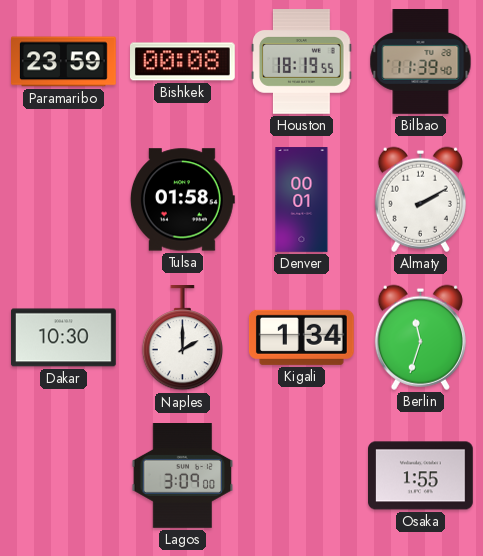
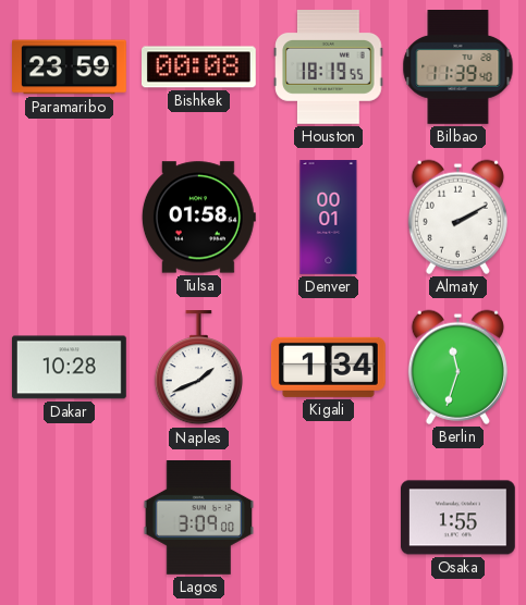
Dakar: 10:30 -> 10:28
Naples: 2:00 -> 1:41
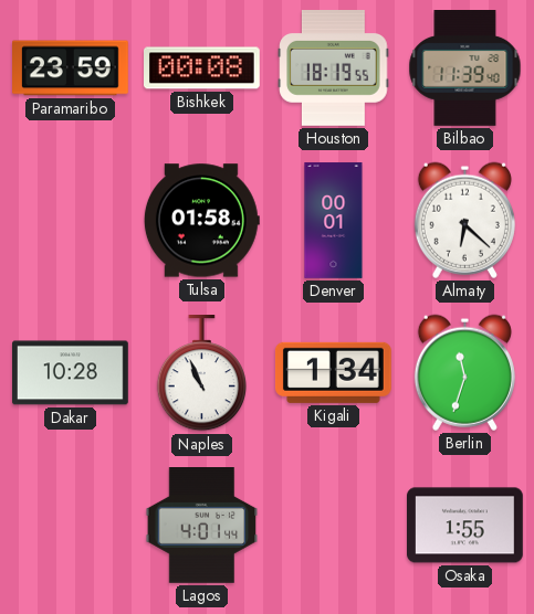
Almaty: 2:10 -> 6:22
Naples: 1:41 -> 10:56
Lagos: 3:09 -> 4:01
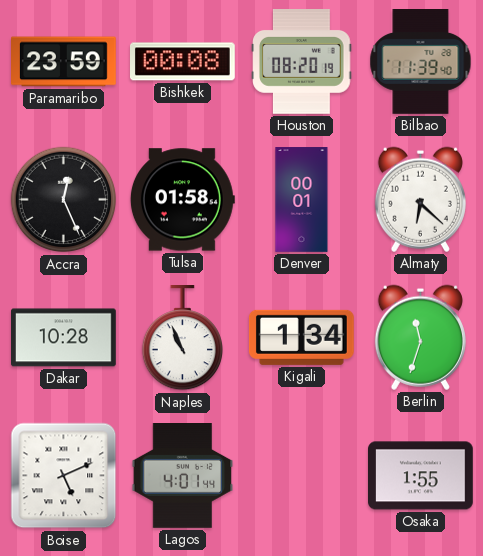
Houston: 18:19 -> 08:20
Accra: none -> 12:26
Boise: none -> 5:11
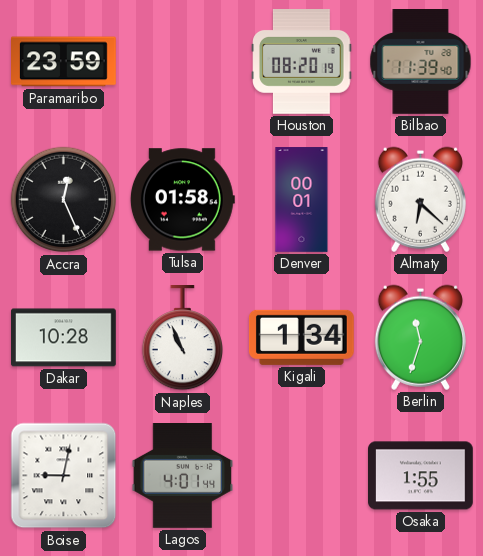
Bishkek: 00:08 -> none
Boise: 5:11 -> 9:02
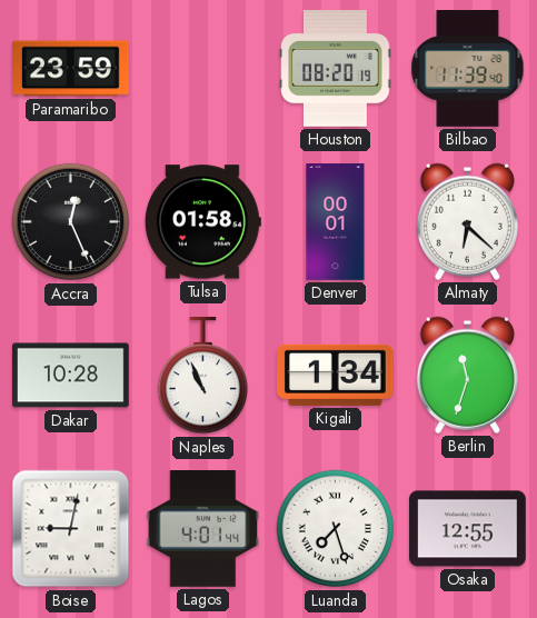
Luanda: none -> 7:27
Osaka: 1:55 -> 12:55
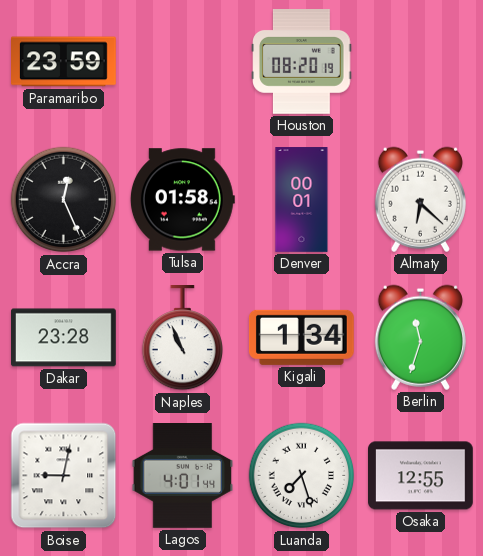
Bilbao: 11:39 -> none
Dakar: 10:28 -> 23:28
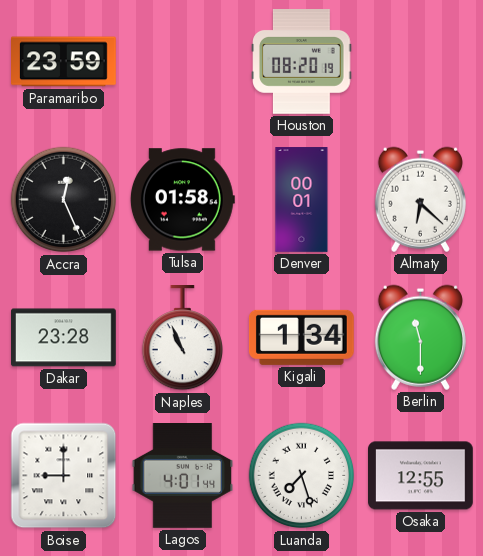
Berlin: 11:33 -> 11:30
Boise: 9:02 -> 9:00
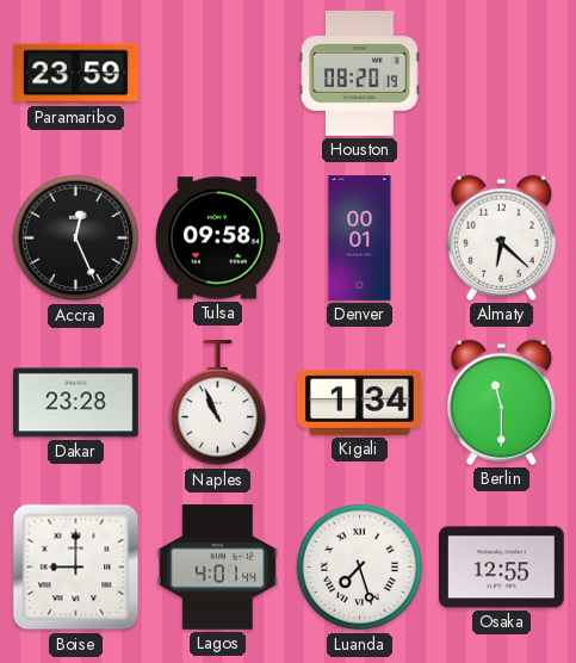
Tulsa: 01:58 -> 09:58
